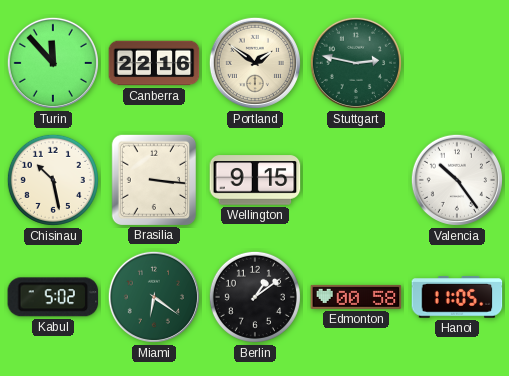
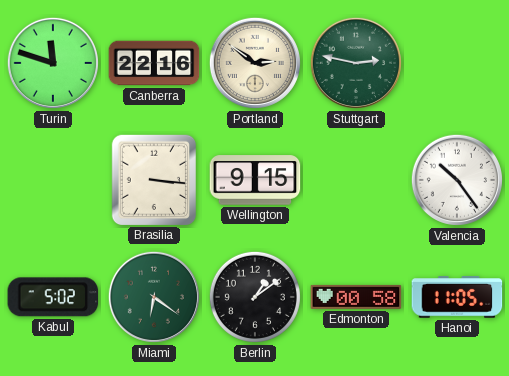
Turin: 11:53 -> 11:48
Portland: 1:51 -> 2:51
Chisinau: 10:28 -> none
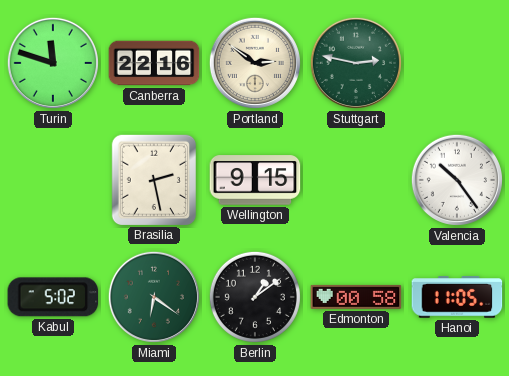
Brasilia: 3:16 -> 2:28
